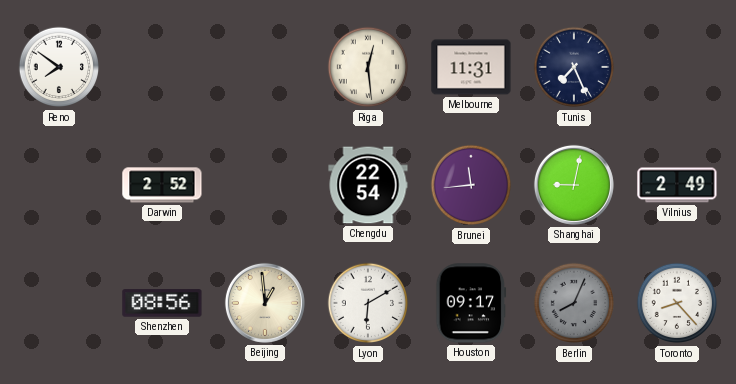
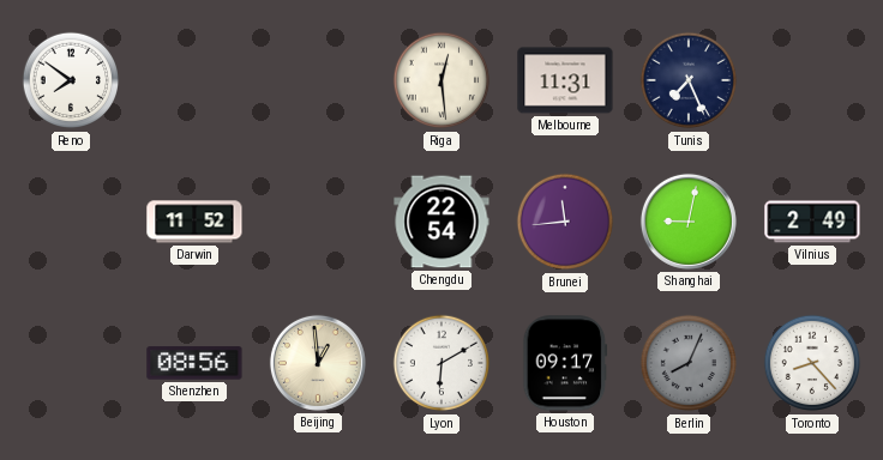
Darwin: 2:52 -> 11:52
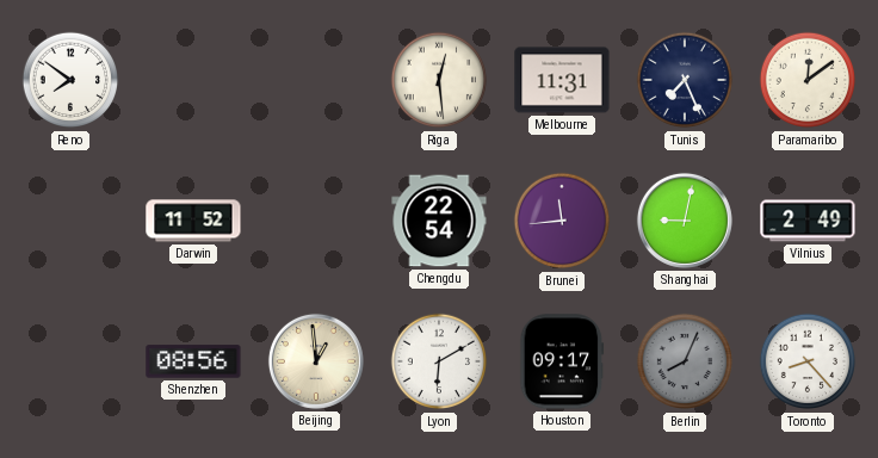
Paramaribo: none -> 12:09
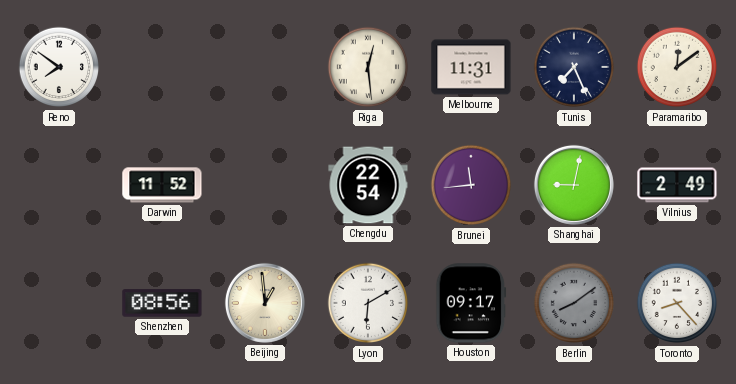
Berlin: 8:04 -> 8:09
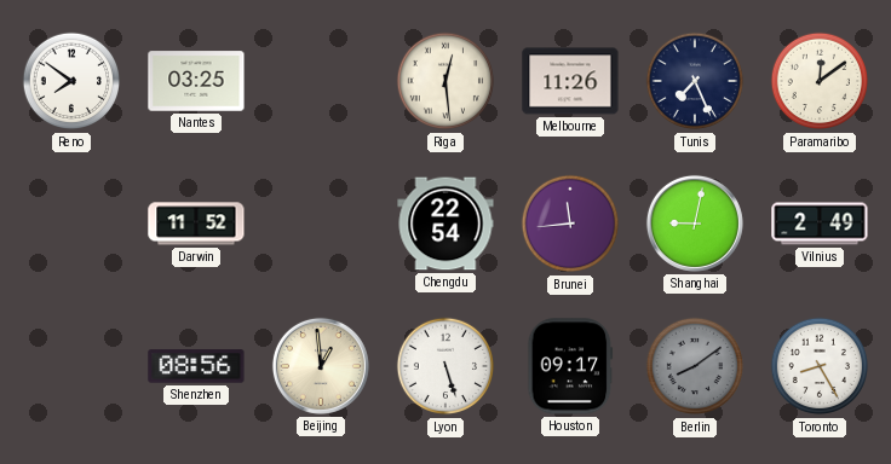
Nantes: none -> 03:25
Melbourne: 11:31 -> 11:26
Lyon: 6:10 -> 5:27
Toronto: 8:23 -> 8:25
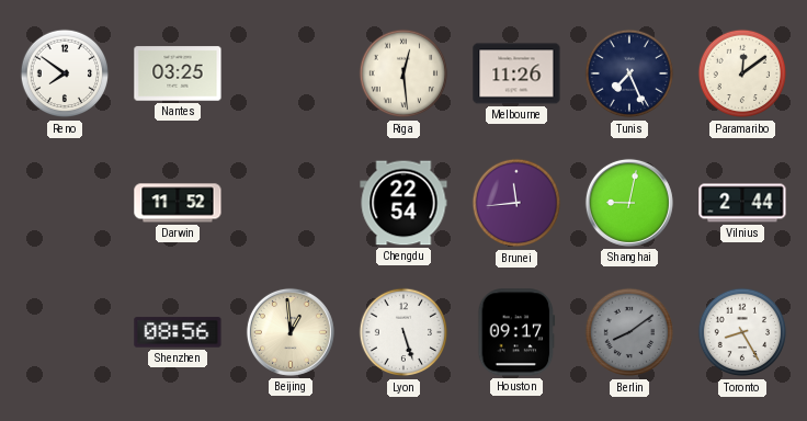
Vilnius: 2:49 -> 2:44
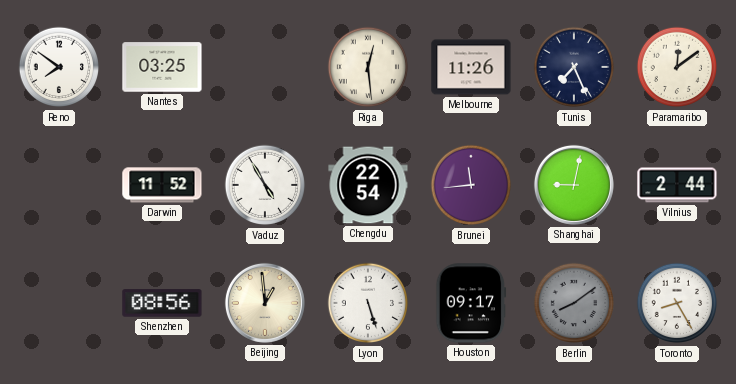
Vaduz: none -> 4:55
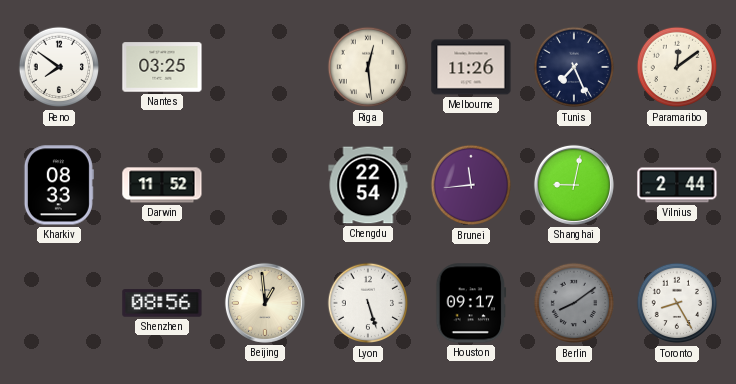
Kharkiv: none -> 08:33
Vaduz: 4:55 -> none
